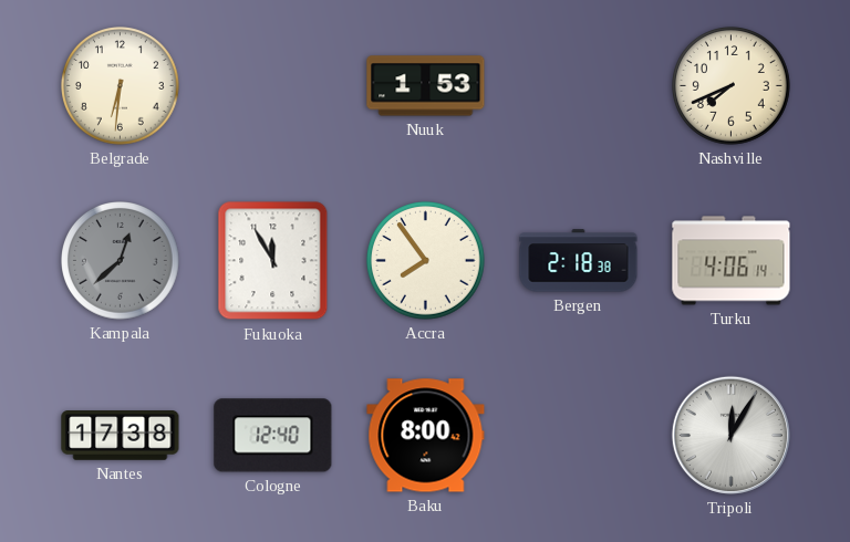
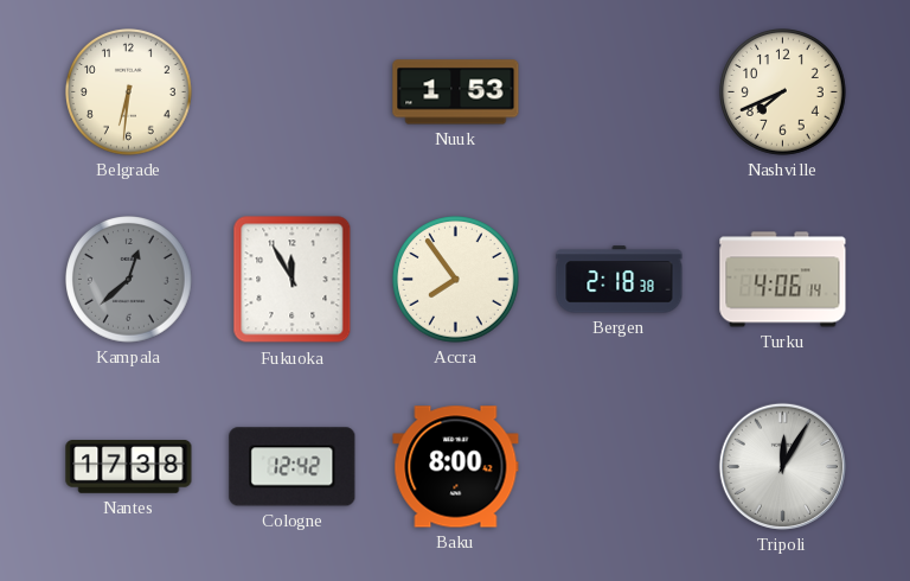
Cologne: 12:40 -> 12:42
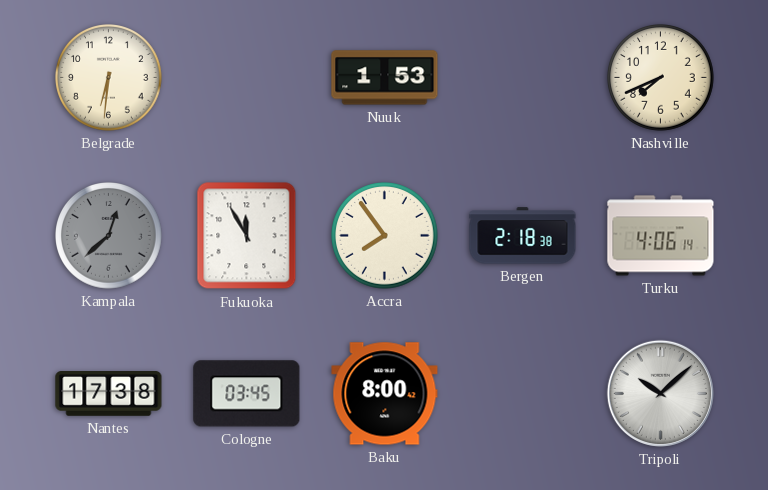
Cologne: 12:42 -> 03:45
Tripoli: 12:05 -> 10:08
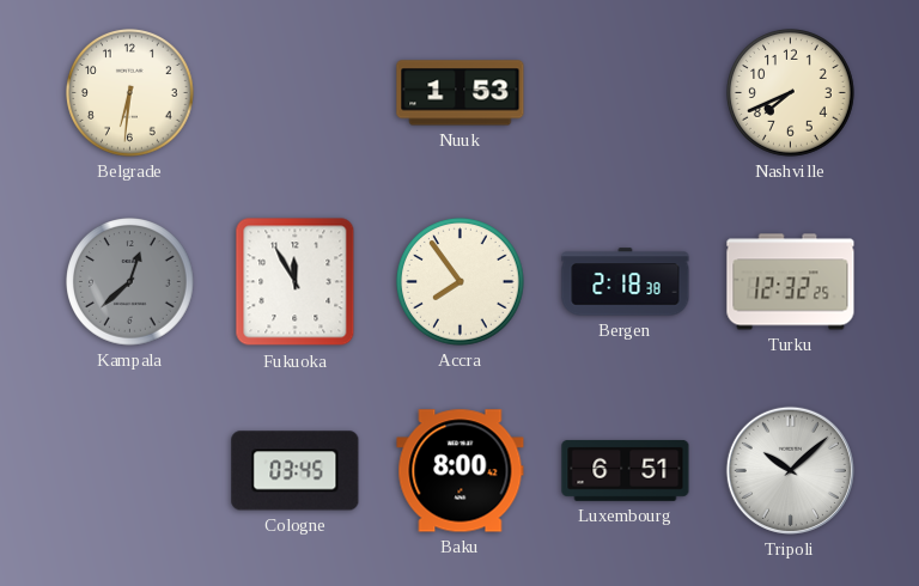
Turku: 4:06 -> 12:32
Nantes: 17:38 -> none
Luxembourg: none -> 6:51
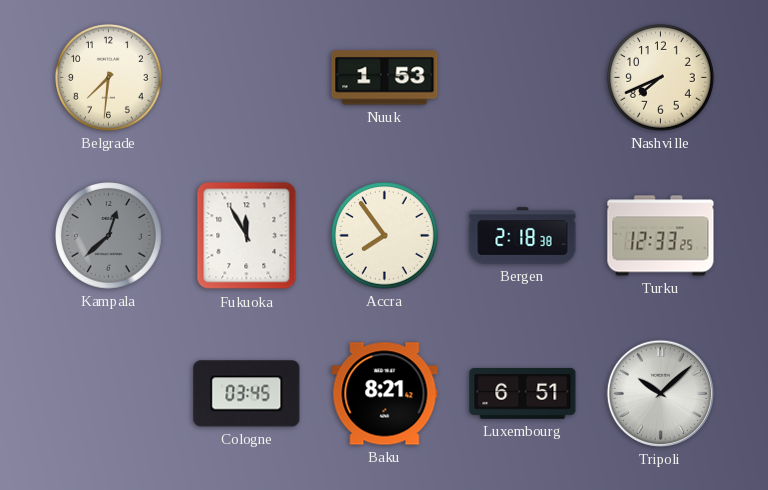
Belgrade: 6:31 -> 7:31
Turku: 12:32 -> 12:33
Baku: 8:00 -> 8:21
